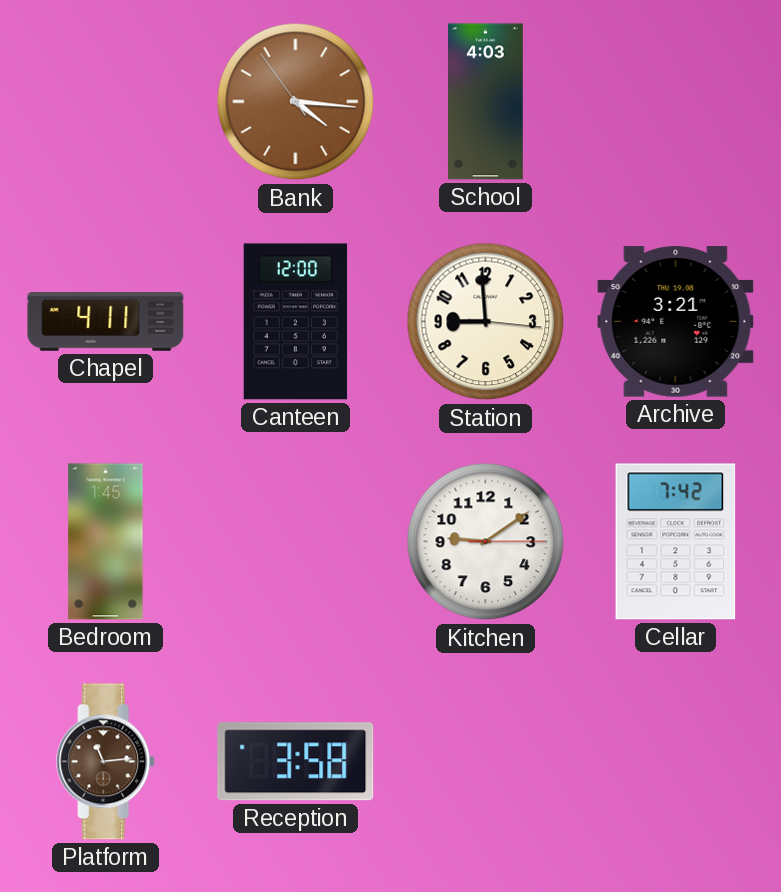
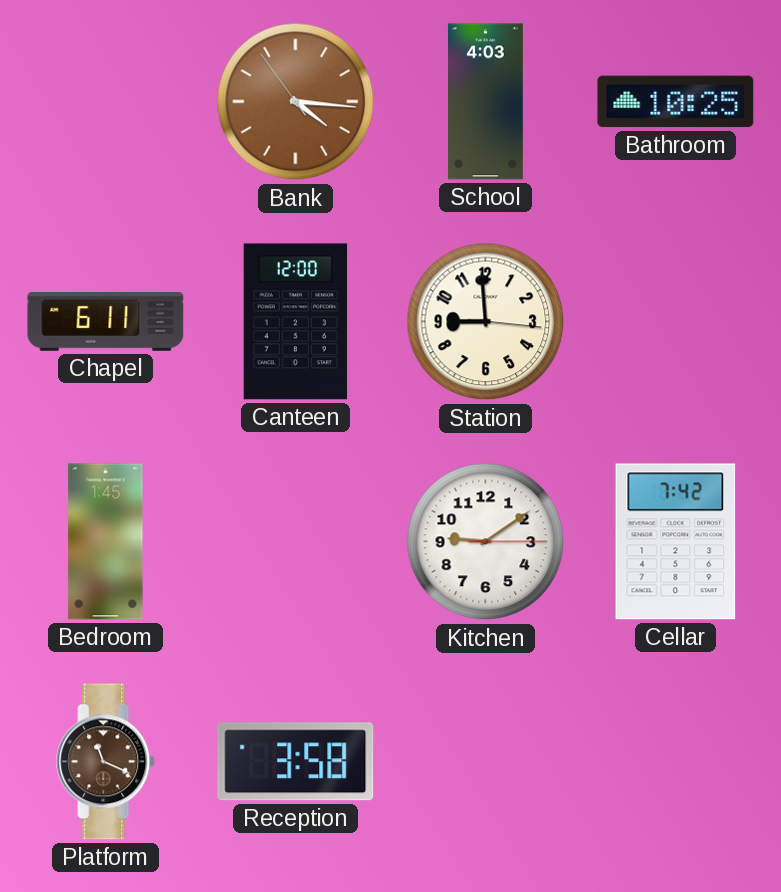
Bathroom: none -> 10:25
Chapel: 4:11 -> 6:11
Archive: 3:21 -> none
Platform: 11:14 -> 11:19
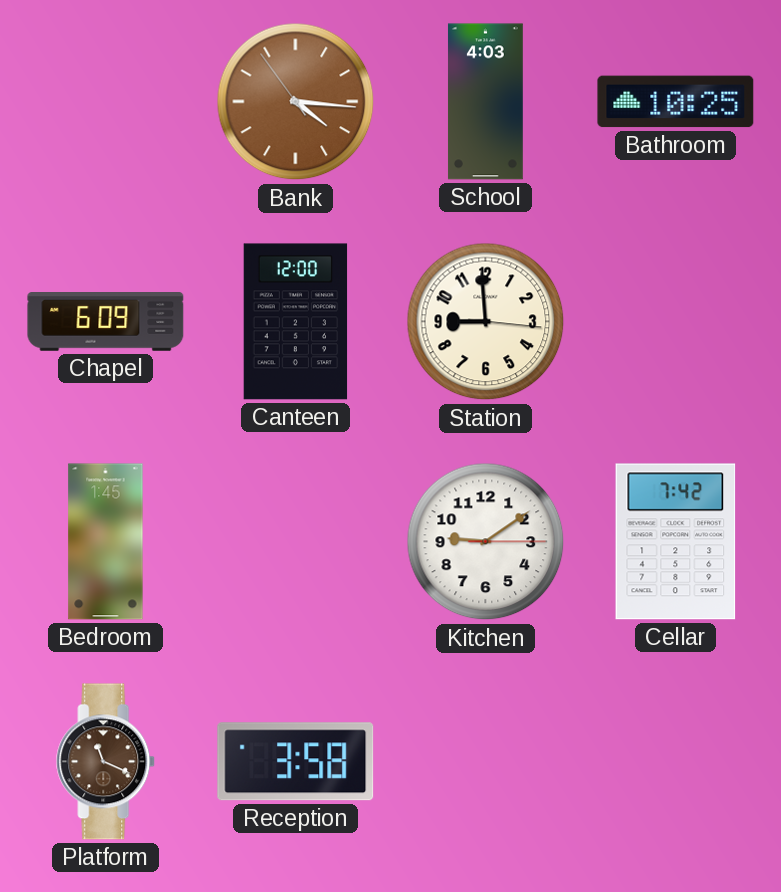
Chapel: 6:11 -> 6:09
